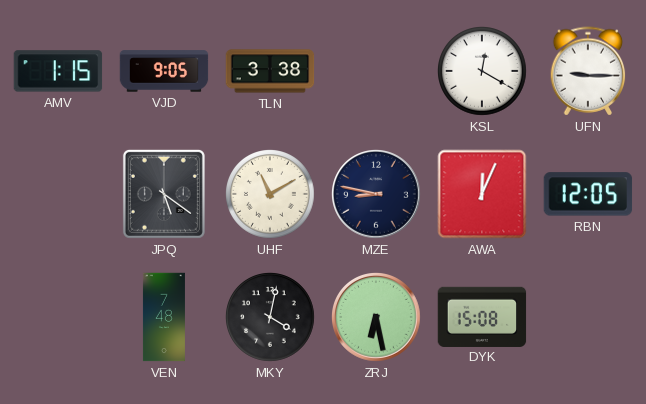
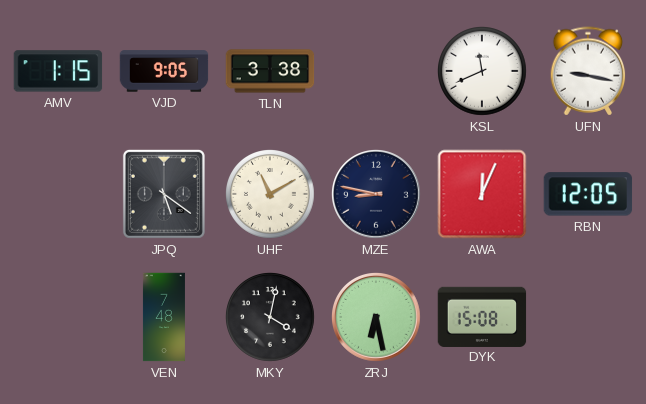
KSL: 12:20 -> 11:41
UFN: 9:15 -> 9:17
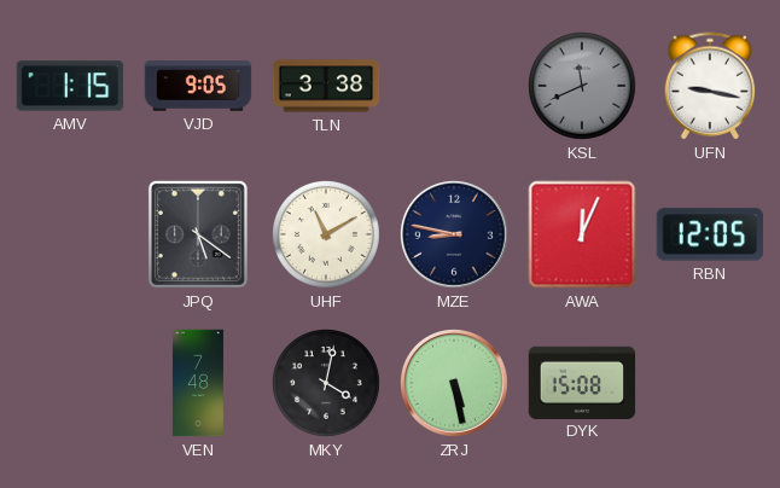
KSL dial: white -> grey
ZRJ: 6:28 -> 5:28
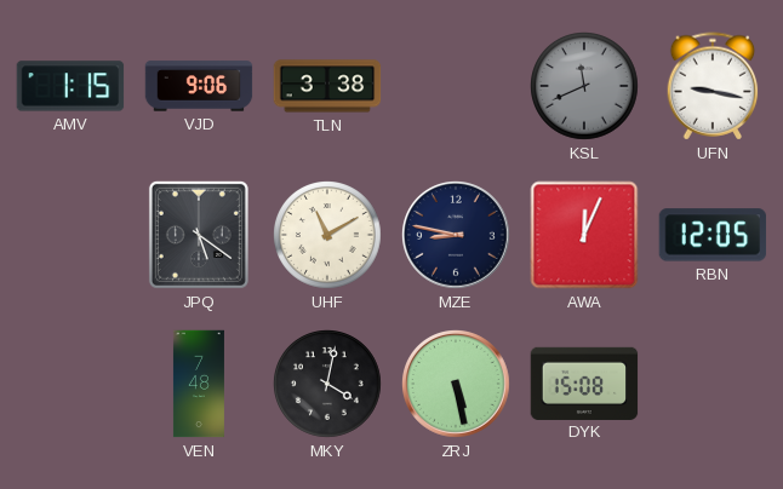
VJD: 9:05 -> 9:06
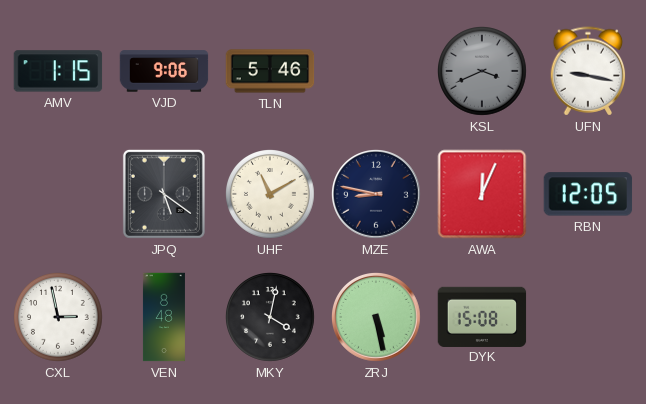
TLN: 3:38 -> 5:46
KSL: 11:41 -> 3:41
CXL: none -> 2:58
VEN: 7:48 -> 8:48
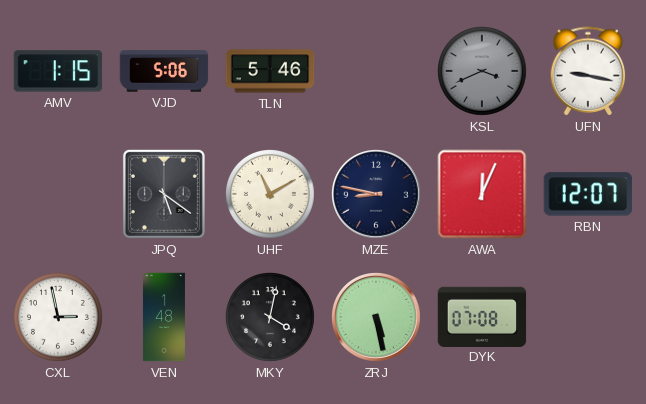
VJD: 9:06 -> 5:06
RBN: 12:05 -> 12:07
VEN: 8:48 -> 1:48
DYK: 15:08 -> 07:08
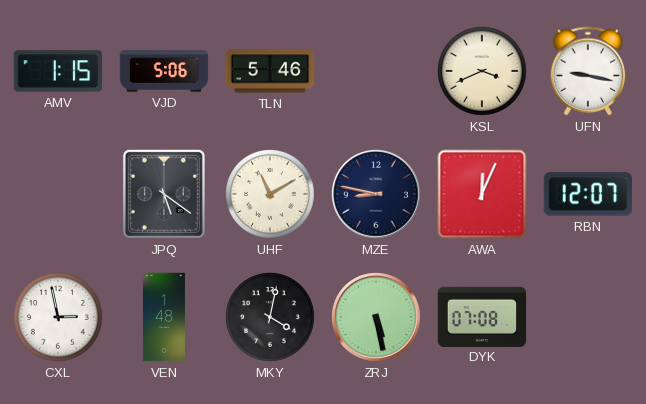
KSL dial: grey -> cream
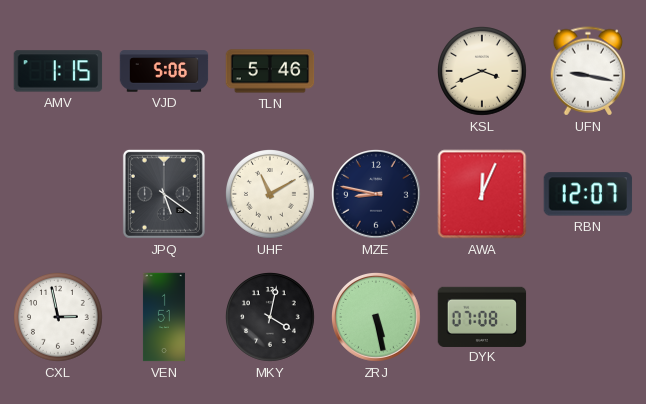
VEN: 1:48 -> 1:51
